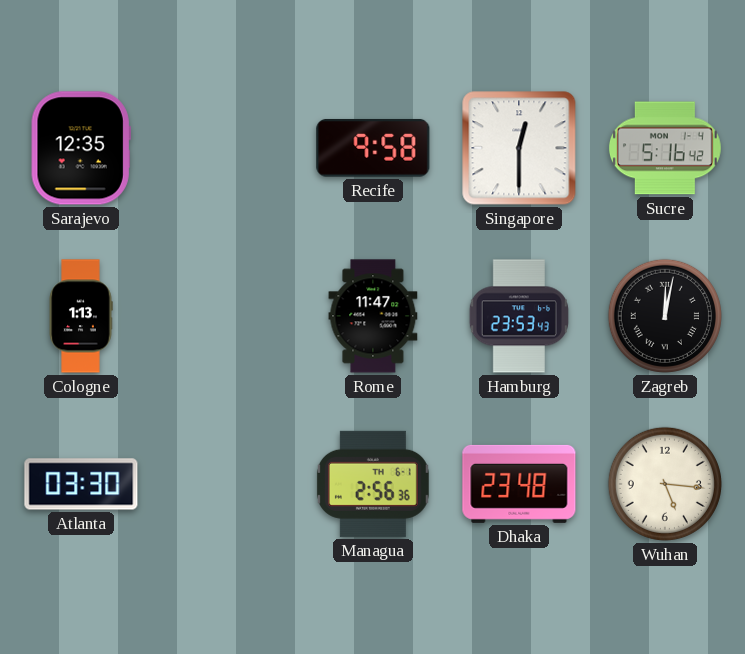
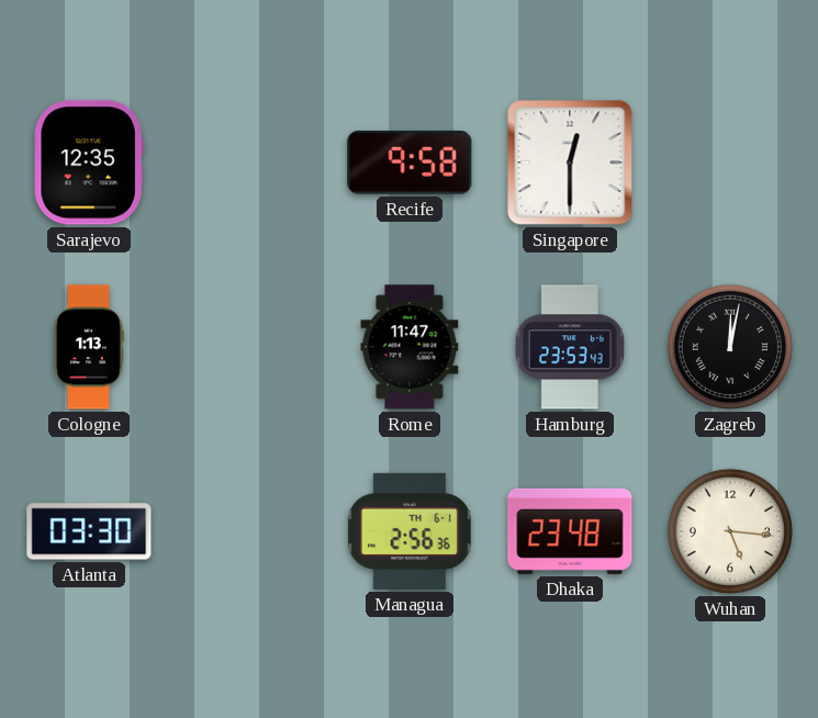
Sucre: 5:16 -> none
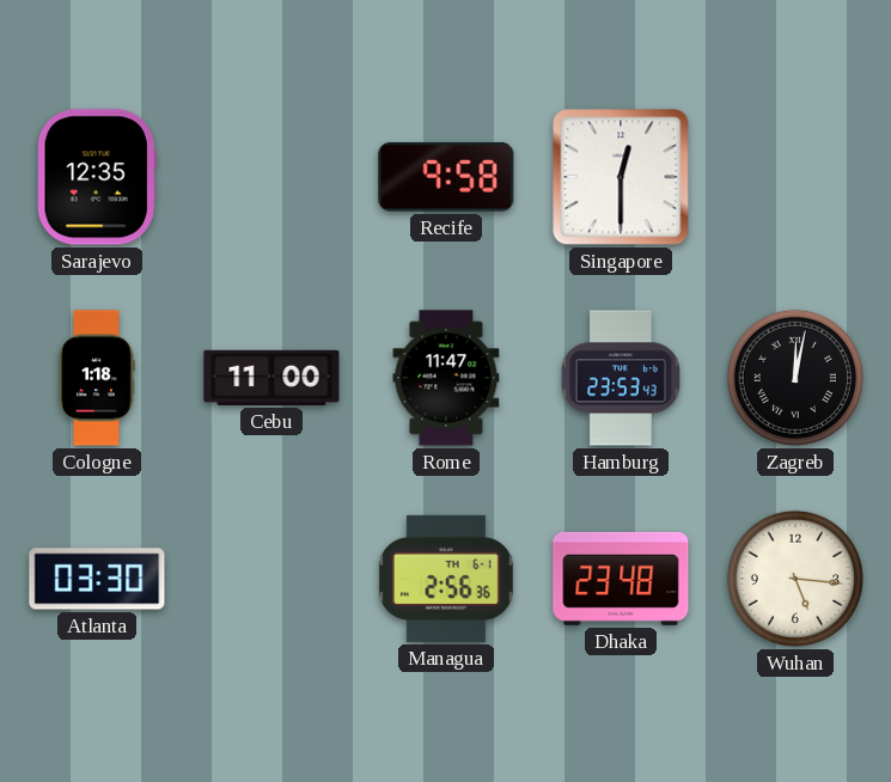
Cologne: 1:13 -> 1:18
Cebu: none -> 11:00
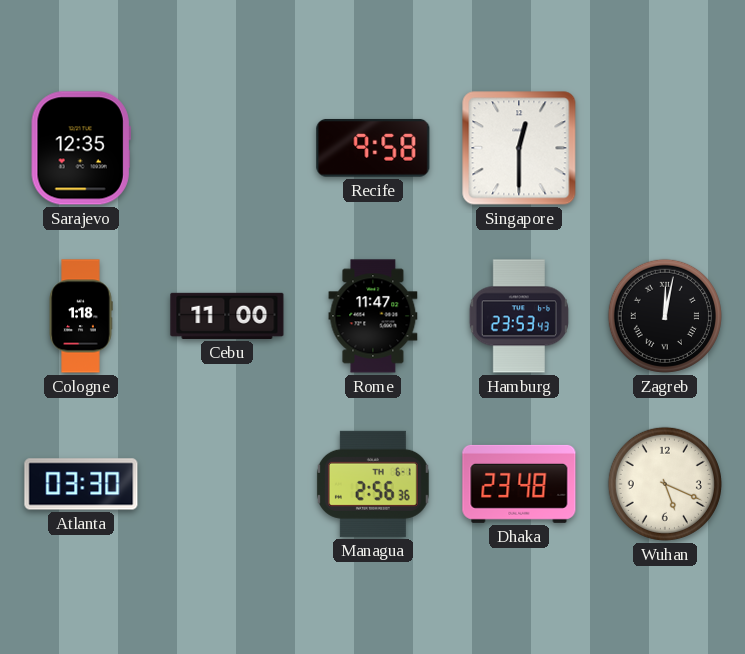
Wuhan: 5:16 -> 5:19
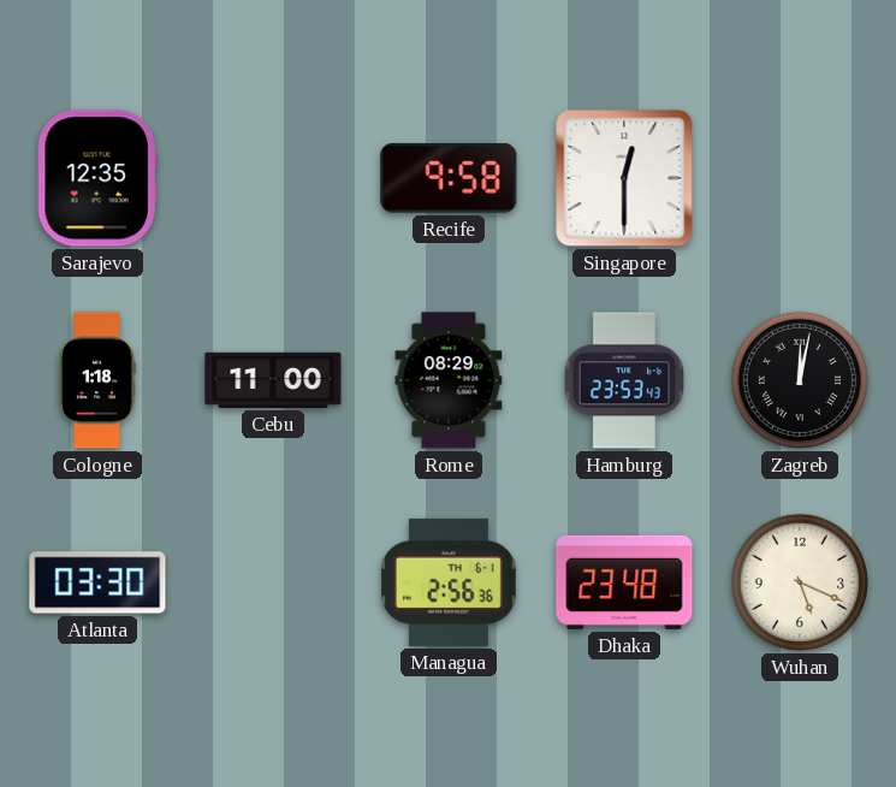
Rome: 11:47 -> 08:29
